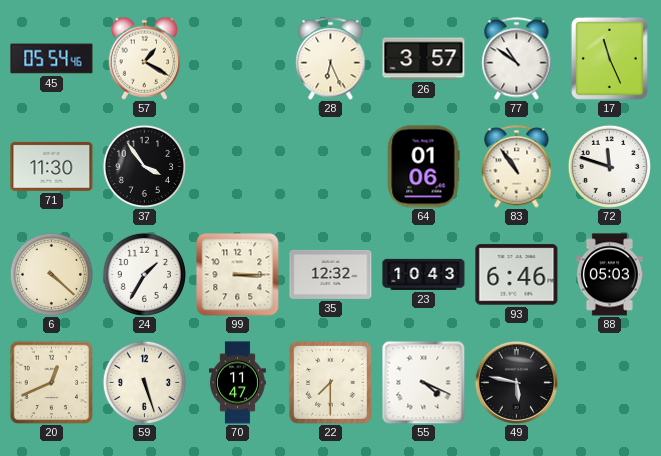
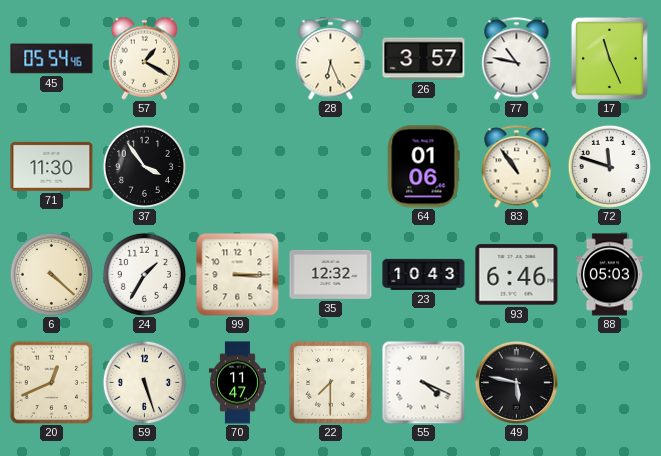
77: 10:51 -> 10:47
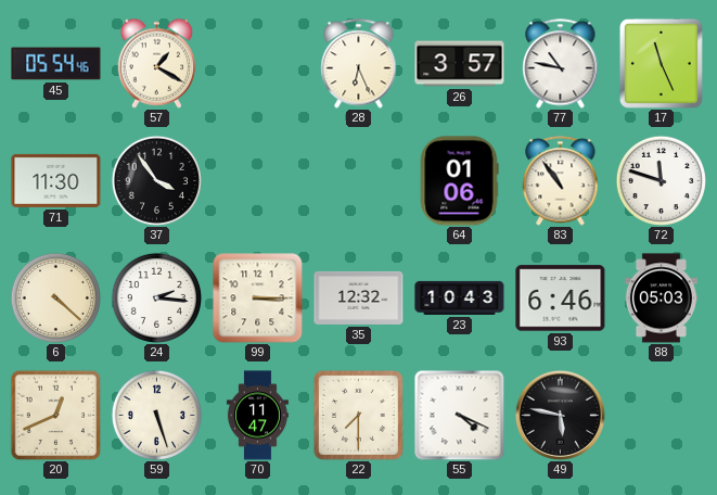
24: 1:35 -> 2:16
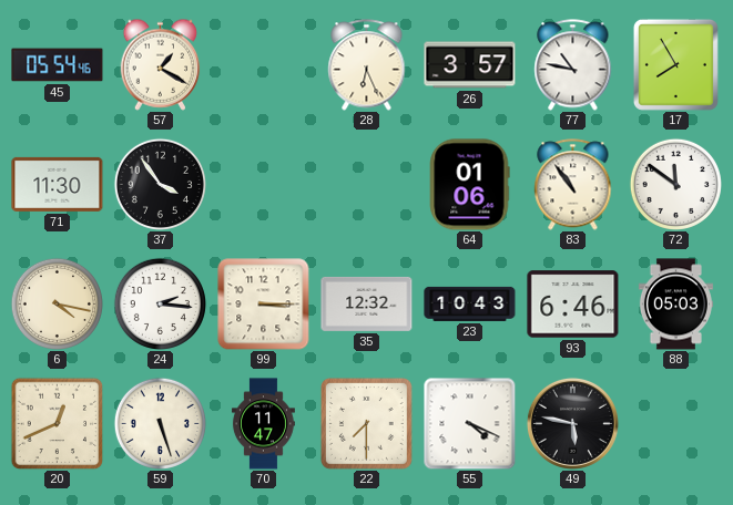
17: 11:26 -> 7:55
72: 11:48 -> 11:51
6: 4:22 -> 4:17
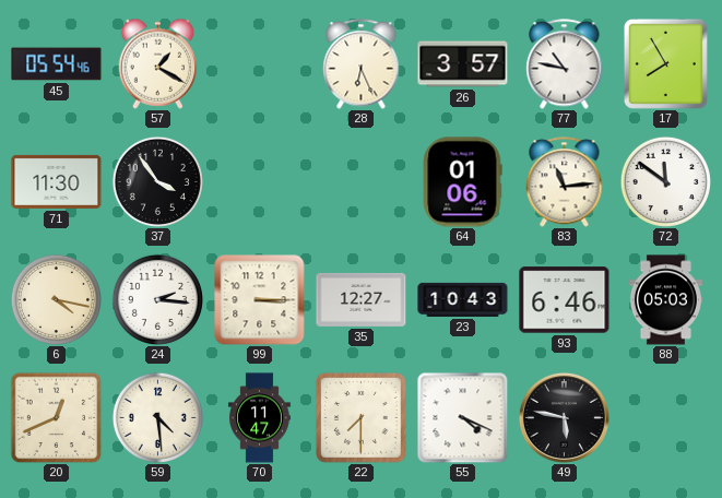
83: 10:54 -> 11:14
35: 12:32 -> 12:27
59: 5:27 -> 4:29
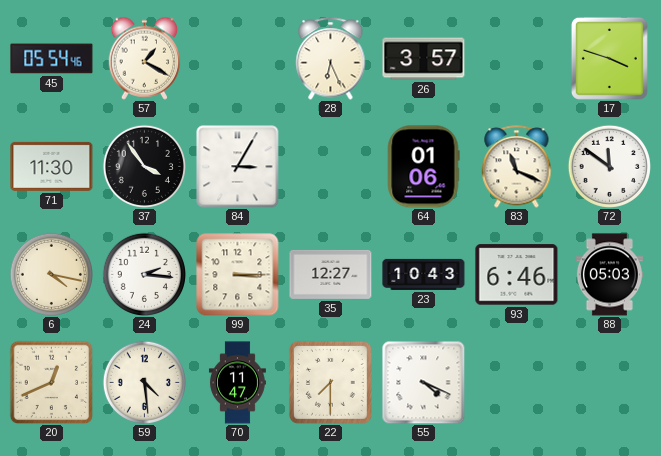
77: 10:47 -> none
17: 7:55 -> 3:48
84: none -> 3:05
83: 11:14 -> 11:19
49: 5:47 -> none
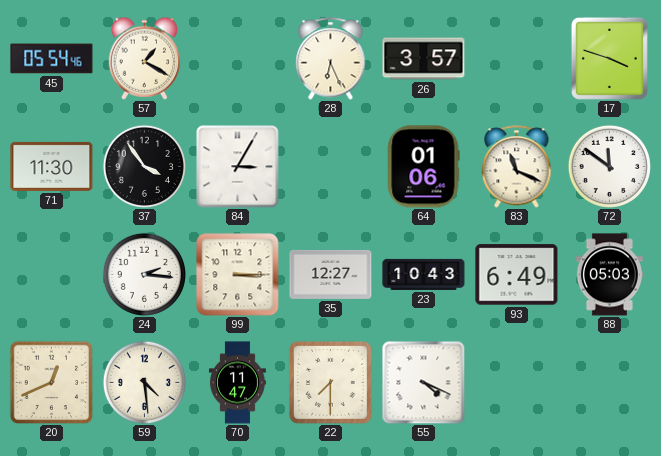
6: 4:17 -> none
93: 6:46 -> 6:49
